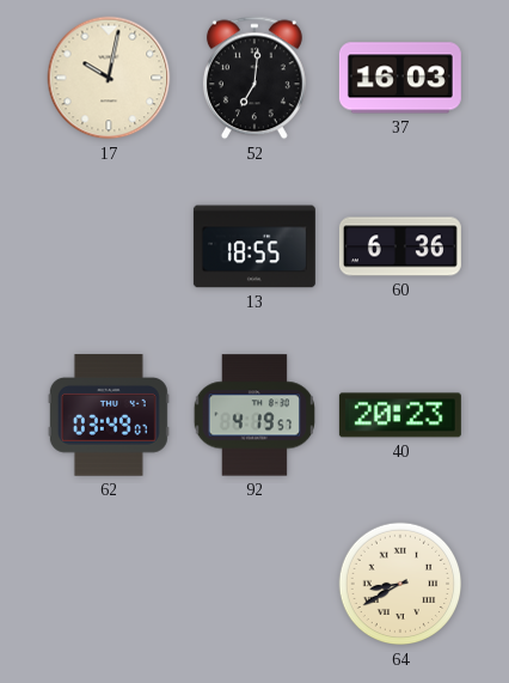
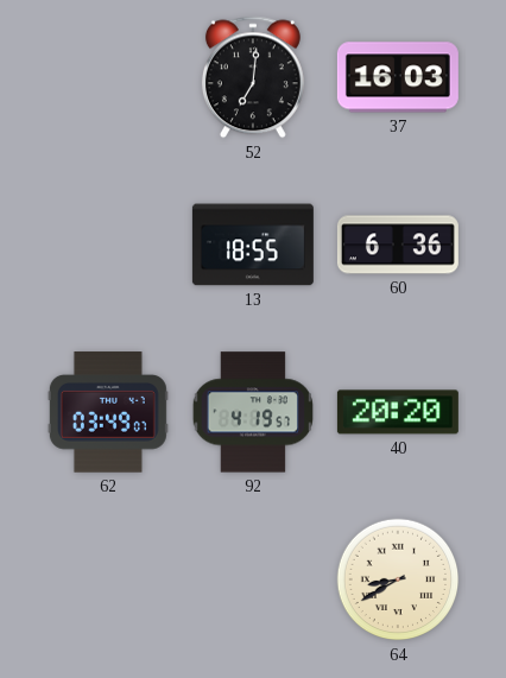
17: 10:02 -> none
40: 20:23 -> 20:20
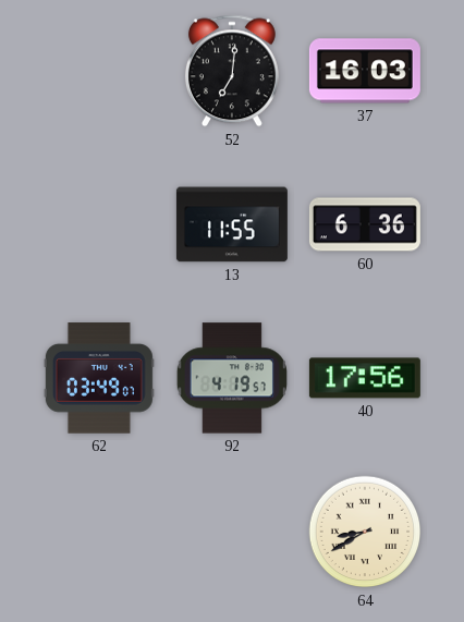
13: 18:55 -> 11:55
40: 20:20 -> 17:56
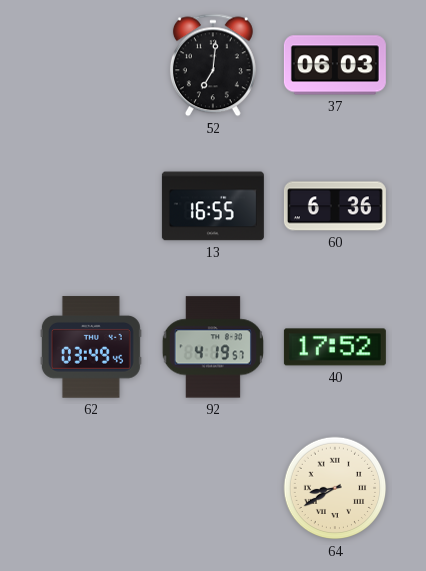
37: 16:03 -> 06:03
13: 11:55 -> 16:55
62: 03:49:07 -> 03:49:45
40: 17:56 -> 17:52
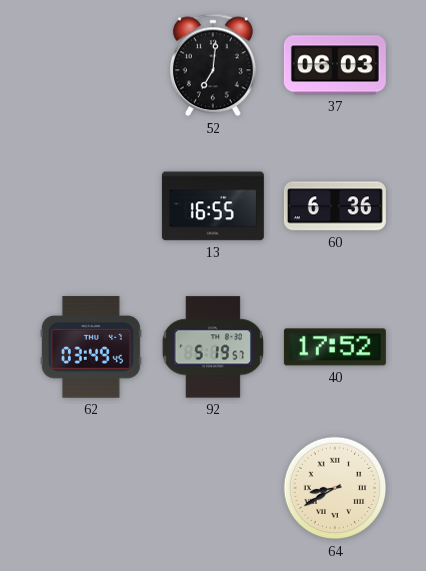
92: 4:19 -> 5:19
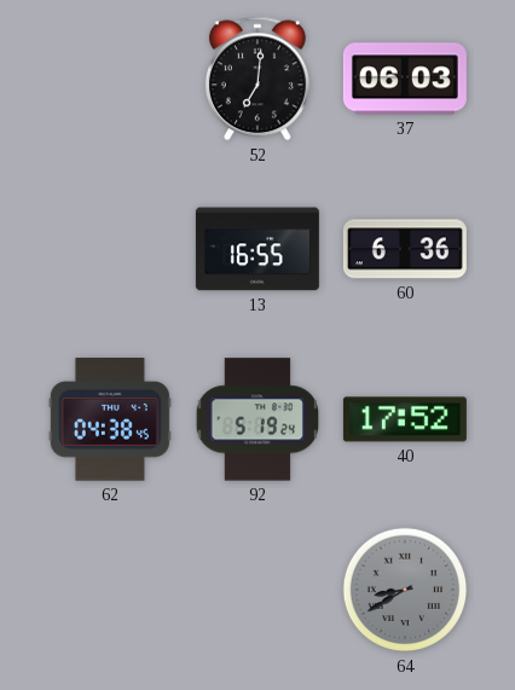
62: 03:49 -> 04:38
92: 5:19:57 -> 5:19:24
64 dial: cream -> grey
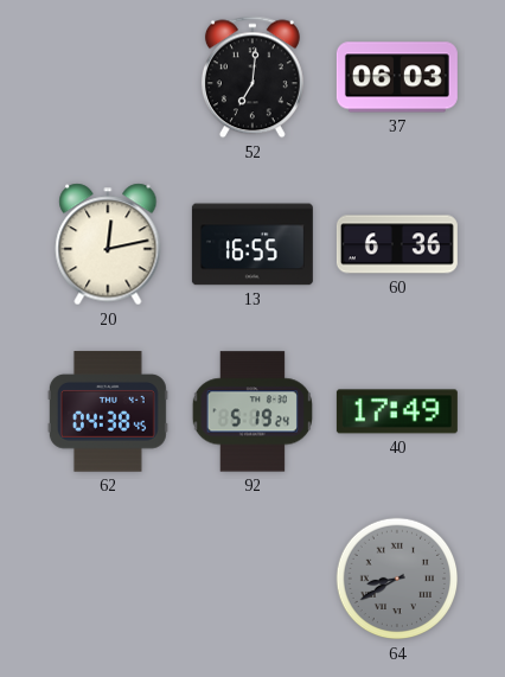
20: none -> 12:13
40: 17:52 -> 17:49
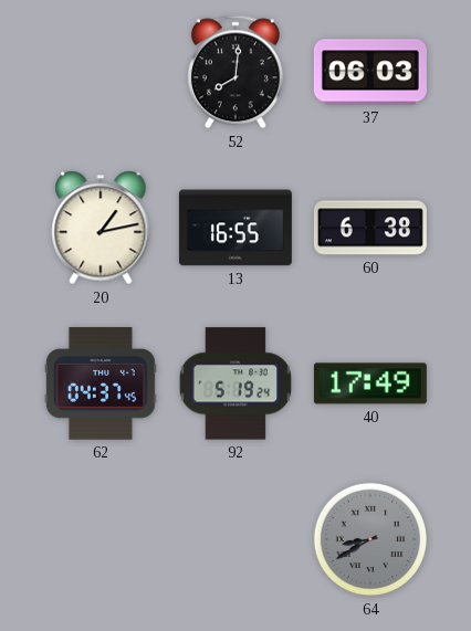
52: 7:01 -> 8:01
20: 12:13 -> 1:13
60: 6:36 -> 6:38
62: 04:38 -> 04:37
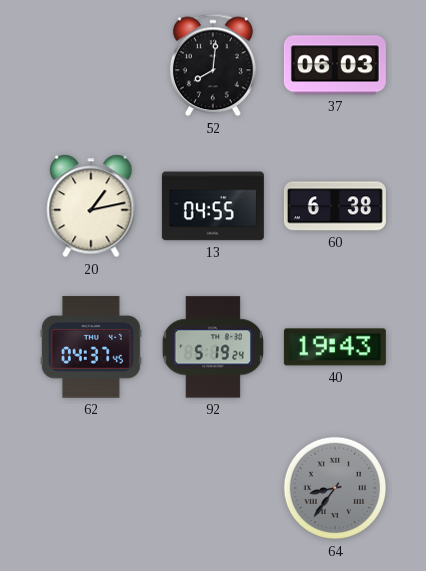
13: 16:55 -> 04:55
40: 17:49 -> 19:43
64: 8:40 -> 8:36
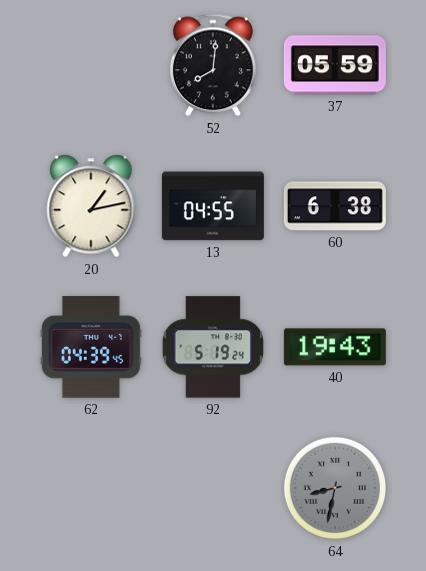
37: 06:03 -> 05:59
62: 04:37 -> 04:39
64: 8:36 -> 8:32
